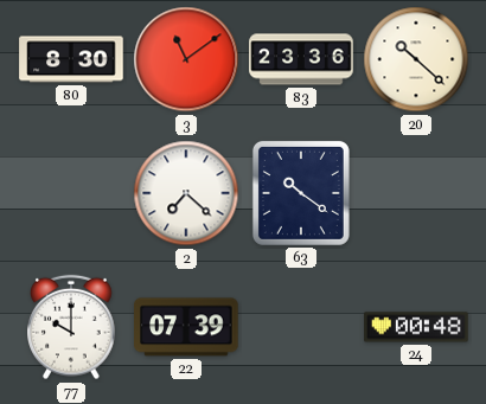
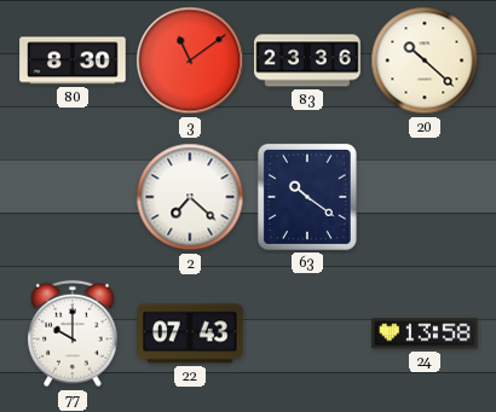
22: 07:39 -> 07:43
24: 00:48 -> 13:58
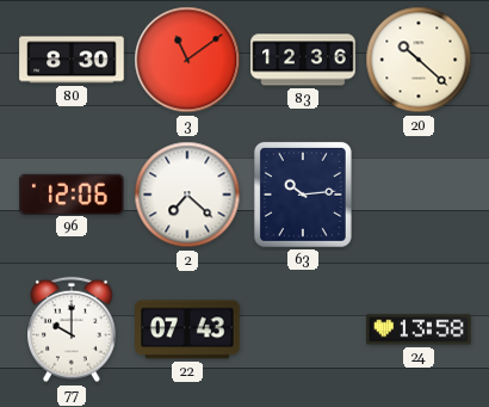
83: 23:36 -> 12:36
96: none -> 12:06
63: 10:21 -> 10:14
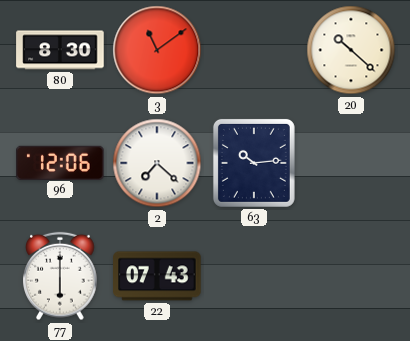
83: 12:36 -> none
77: 10:00 -> 6:00
24: 13:58 -> none
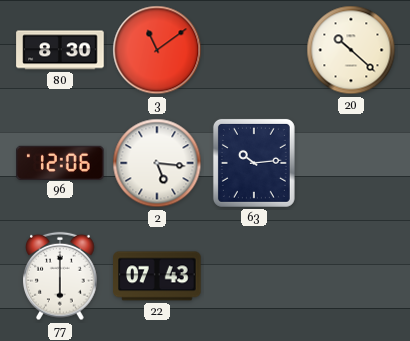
2: 7:22 -> 5:16
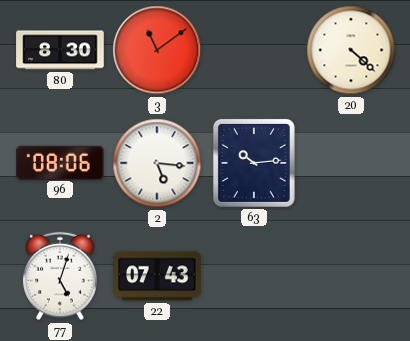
20: 10:22 -> 4:22
96: 12:06 -> 08:06
77: 6:00 -> 5:03
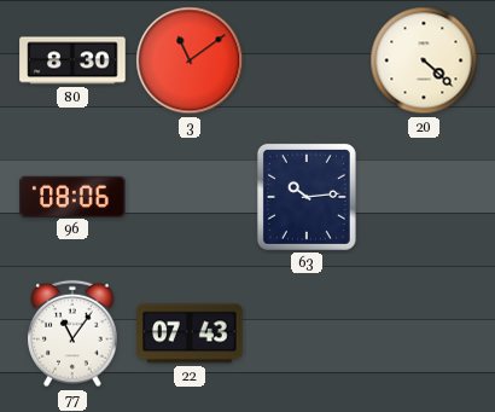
2: 5:16 -> none
77: 5:03 -> 11:06
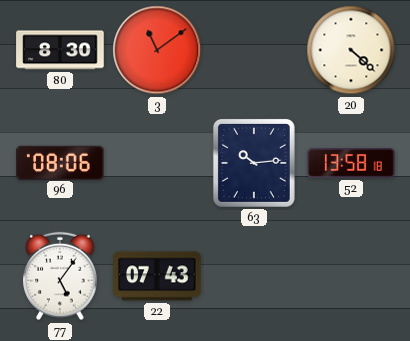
52: none -> 13:58
77: 11:06 -> 5:06
